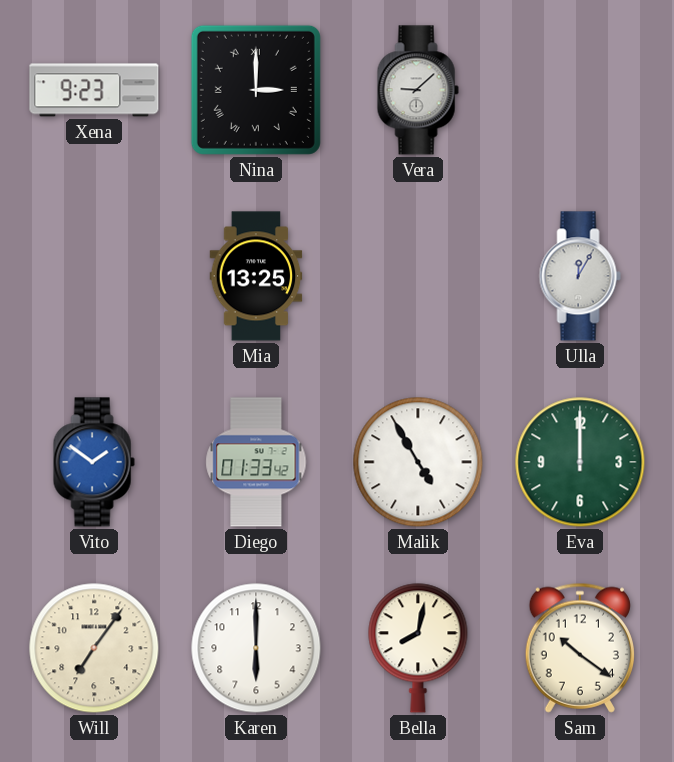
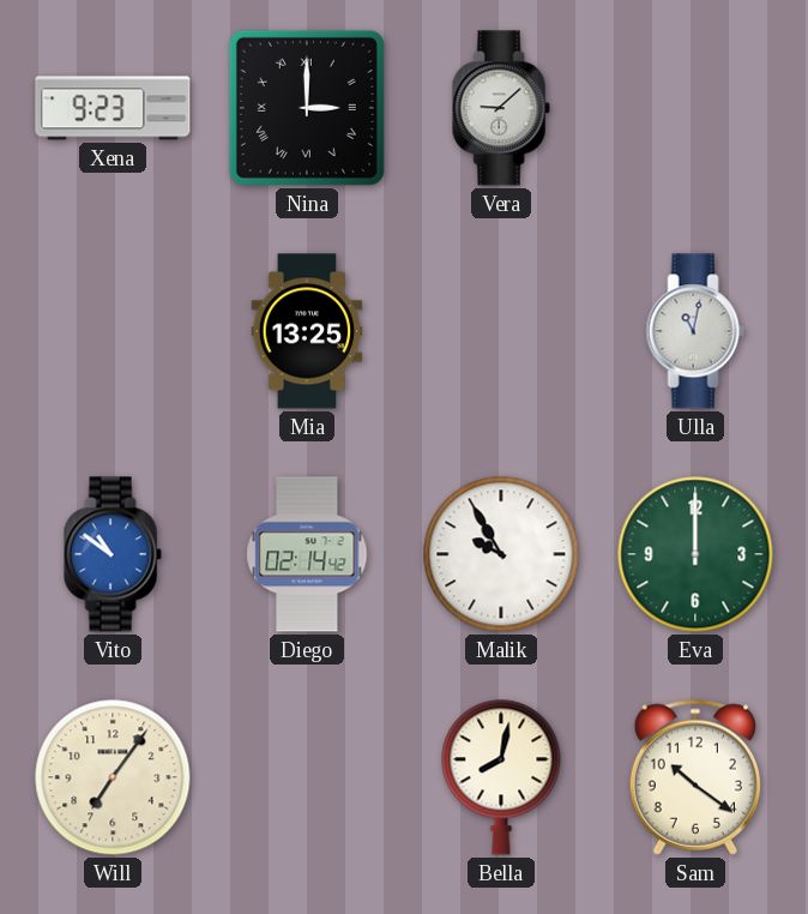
Ulla: 12:05 -> 11:02
Vito: 1:51 -> 10:51
Diego: 01:33 -> 02:14
Malik: 4:55 -> 9:55
Karen: 6:00 -> none
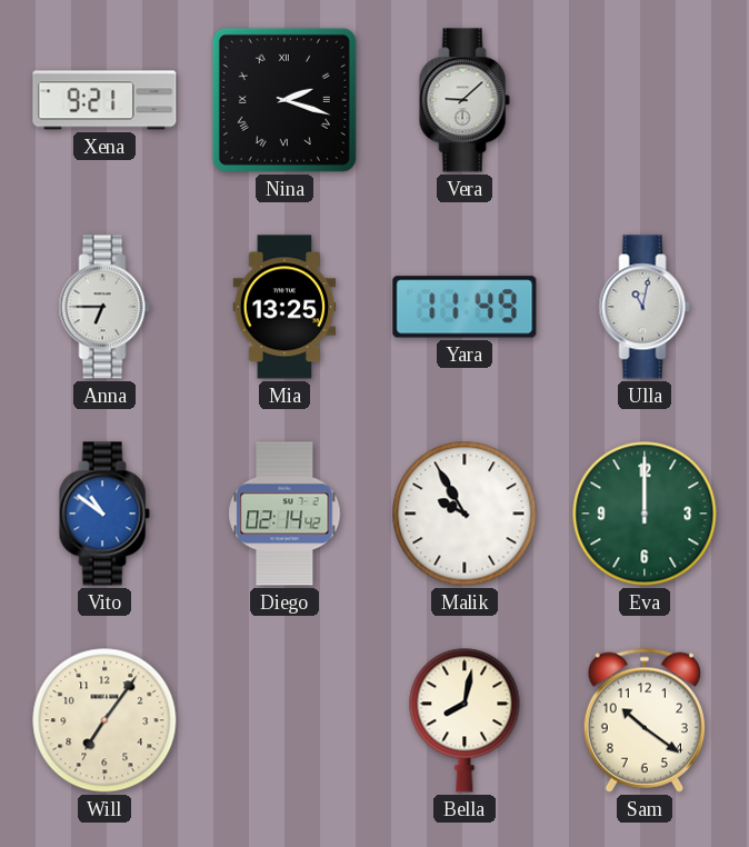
Xena: 9:23 -> 9:21
Nina: 3:00 -> 2:18
Anna: none -> 6:45
Yara: none -> 11:49
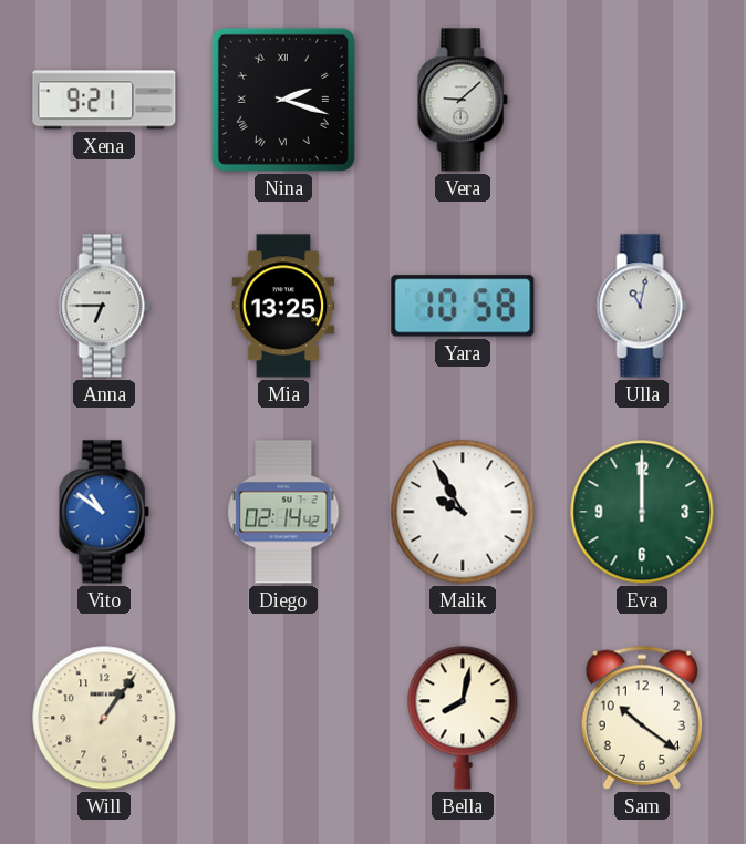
Yara: 11:49 -> 10:58
Will: 7:06 -> 1:06
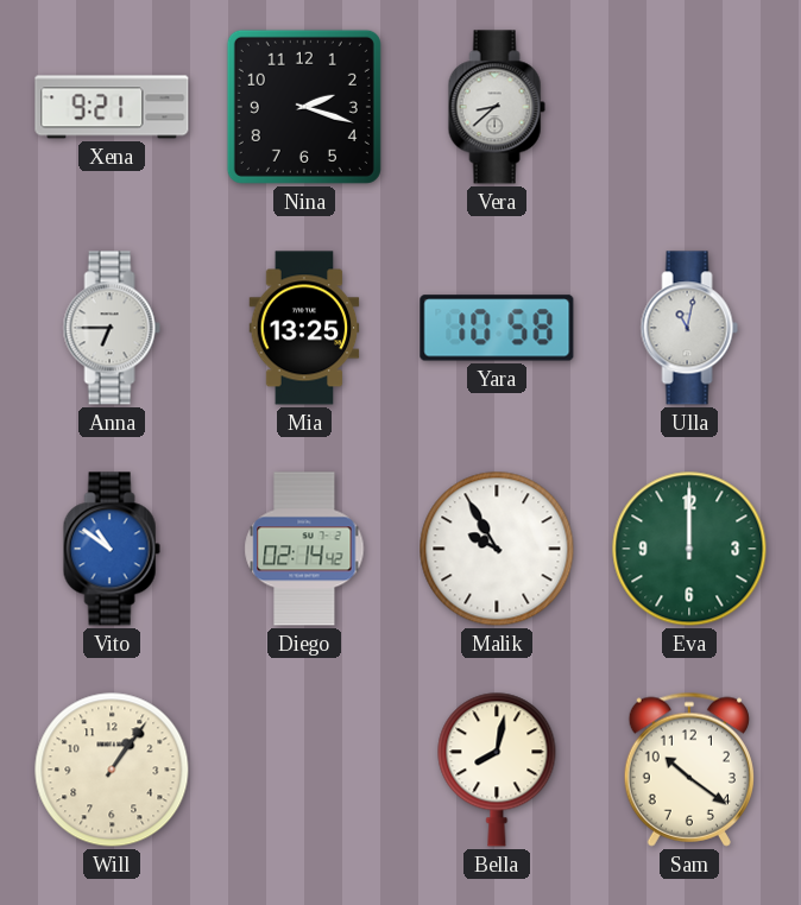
Nina numerals: Roman -> Arabic
Vera: 9:08 -> 8:38
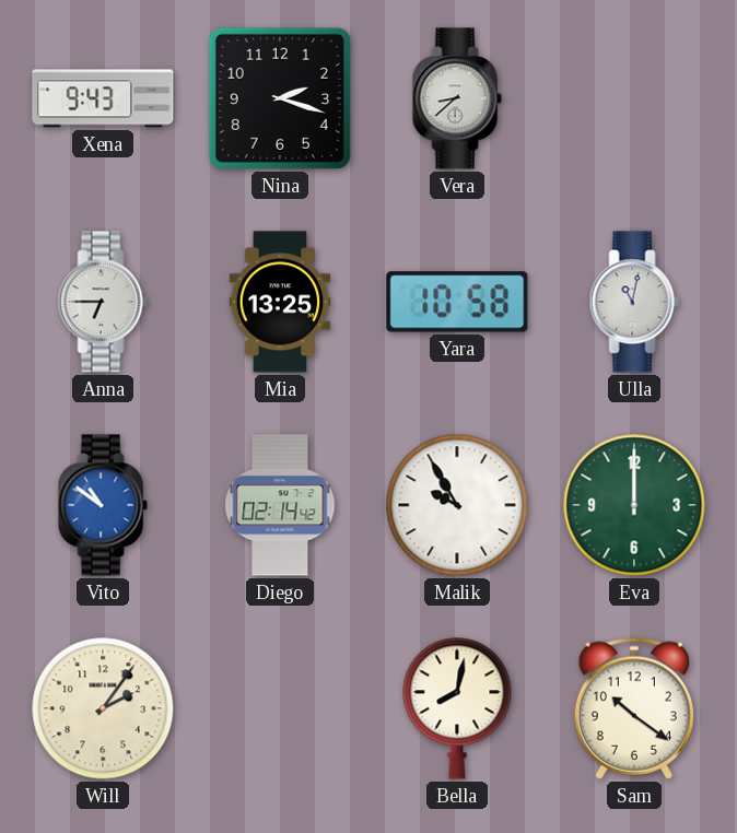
Xena: 9:21 -> 9:43
Will: 1:06 -> 2:06
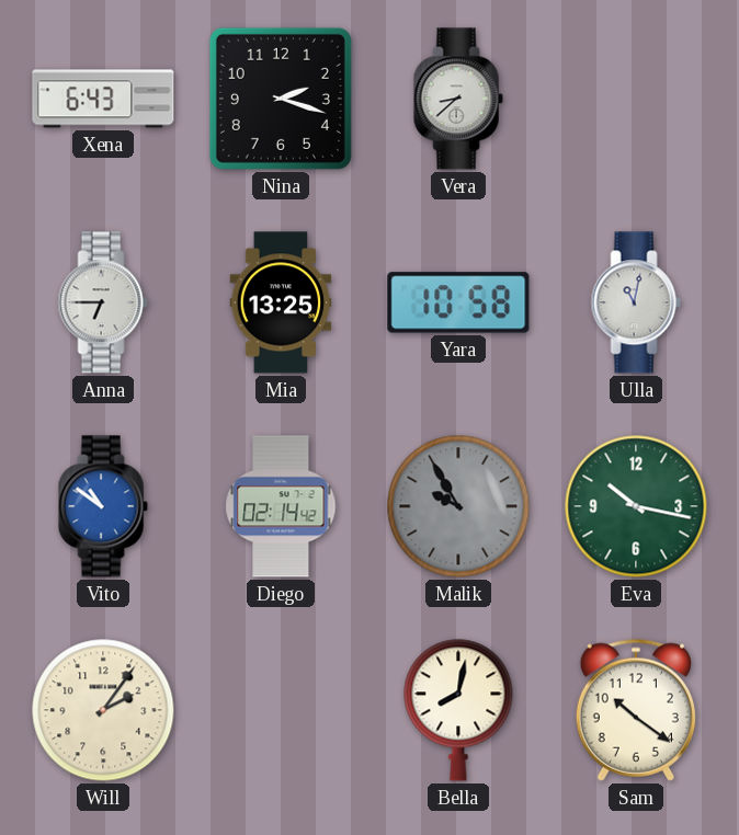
Xena: 9:43 -> 6:43
Malik dial: white -> grey
Eva: 12:00 -> 10:17
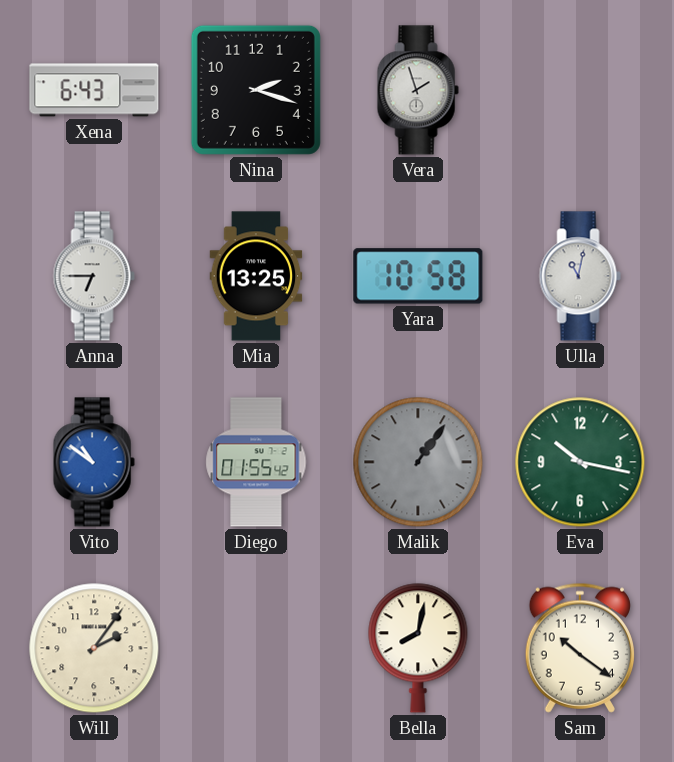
Vera: 8:38 -> 1:57
Diego: 02:14 -> 01:55
Malik: 9:55 -> 1:06
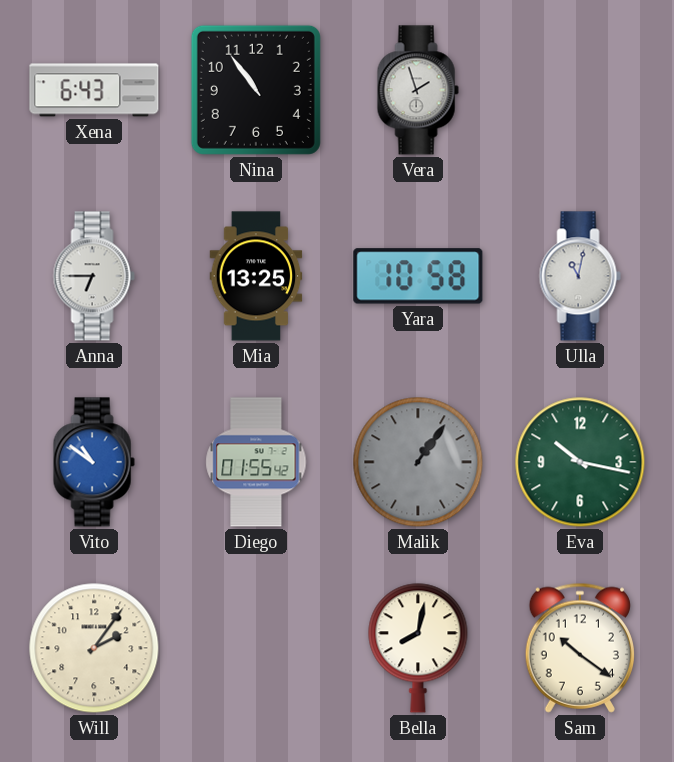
Nina: 2:18 -> 10:54
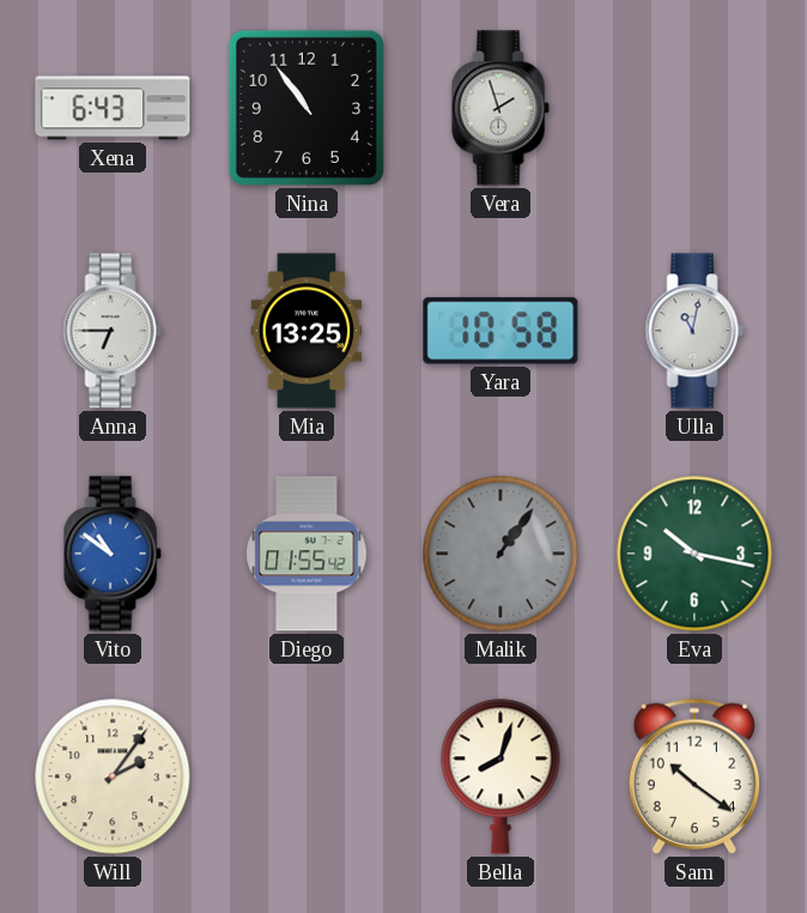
Bella: 8:02 -> 8:03
